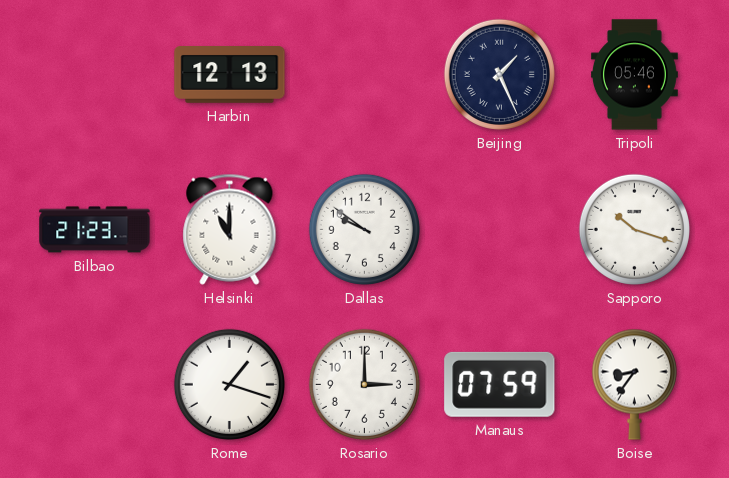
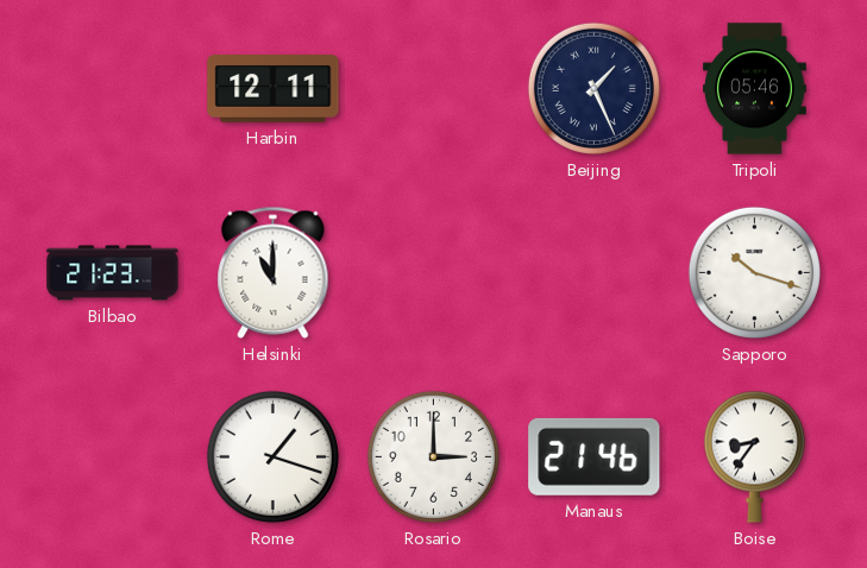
Harbin: 12:13 -> 12:11
Dallas: 9:51 -> none
Manaus: 07:59 -> 21:46
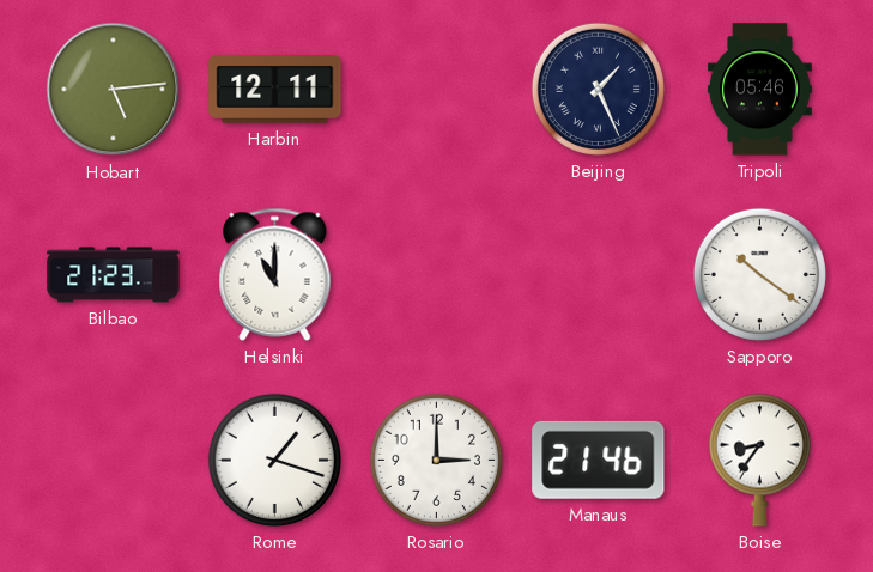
Hobart: none -> 5:14
Sapporo: 10:18 -> 10:21
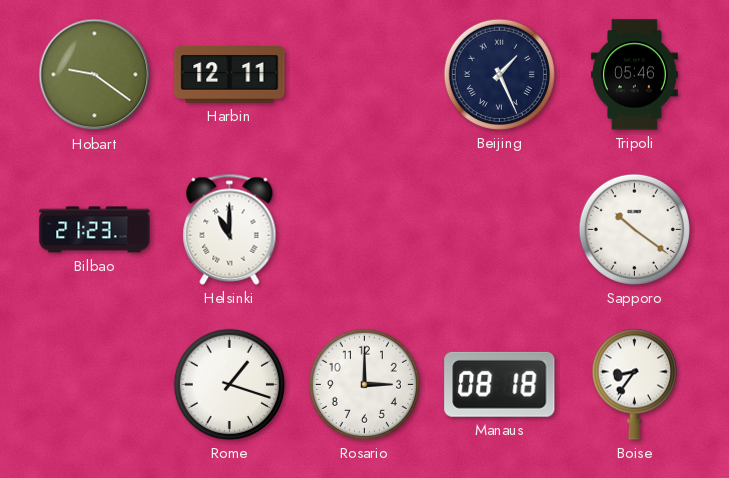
Hobart: 5:14 -> 9:21
Manaus: 21:46 -> 08:18
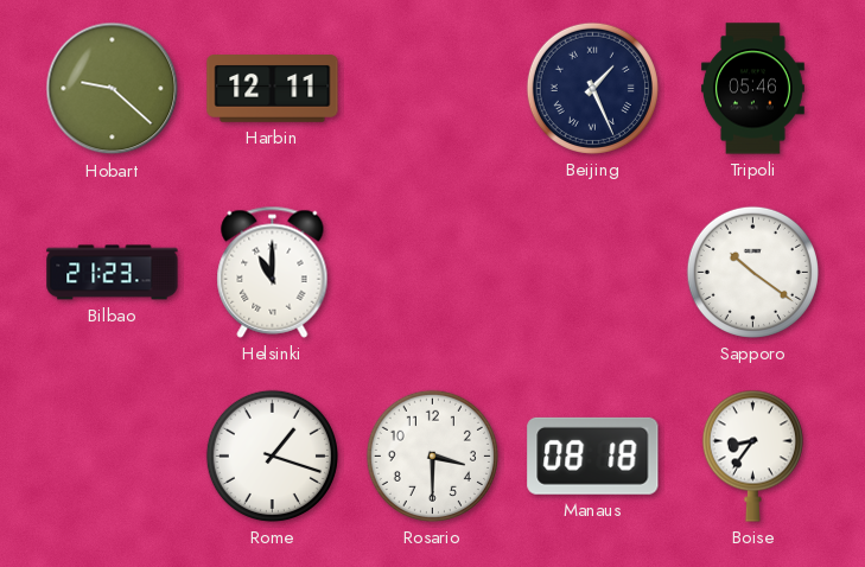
Hobart: 9:21 -> 9:22
Rosario: 3:00 -> 3:30
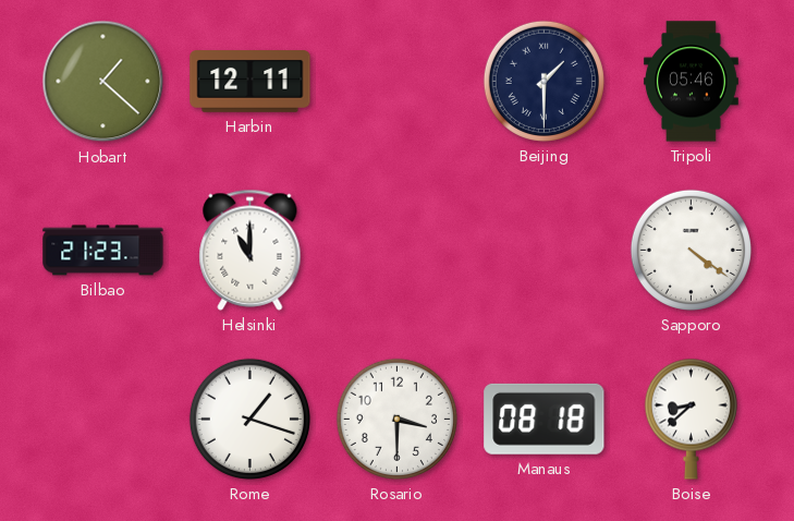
Hobart: 9:22 -> 1:22
Beijing: 1:26 -> 1:30
Sapporo: 10:21 -> 4:21
Boise: 8:36 -> 8:38
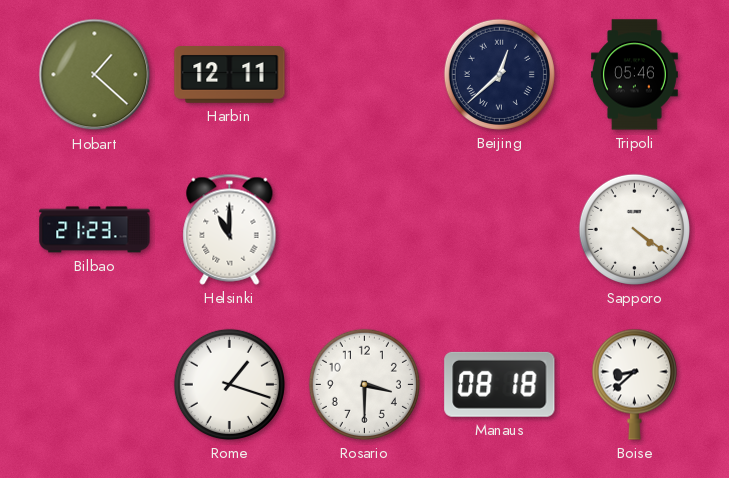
Beijing: 1:30 -> 12:38
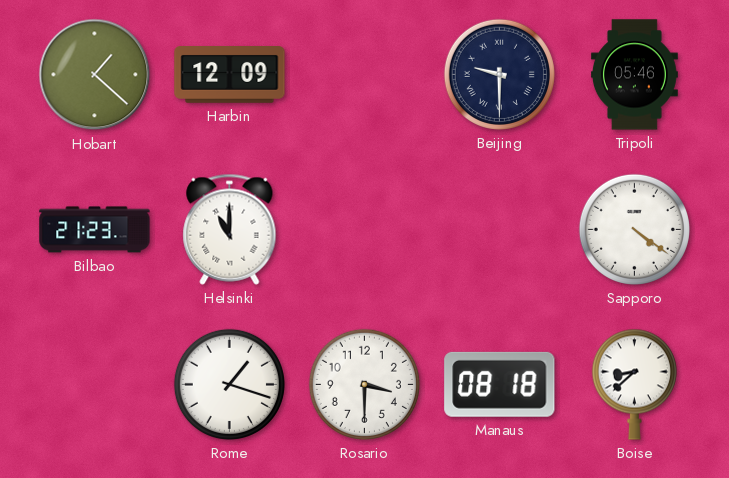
Harbin: 12:11 -> 12:09
Beijing: 12:38 -> 9:30
